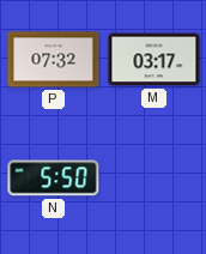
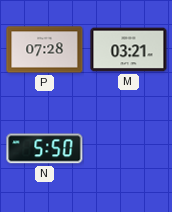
P: 07:32 -> 07:28
M: 03:17 -> 03:21
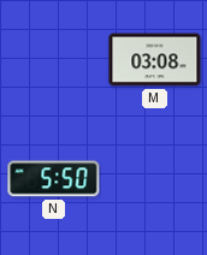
P: 07:28 -> none
M: 03:21 -> 03:08
